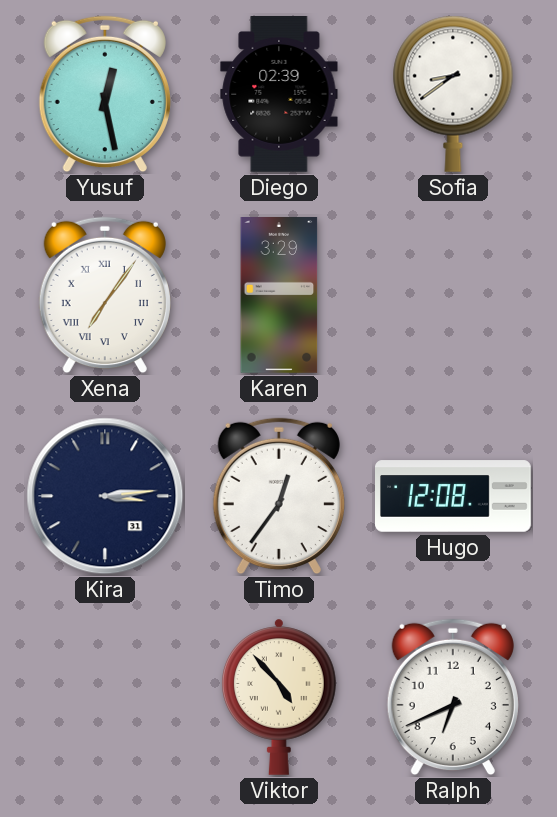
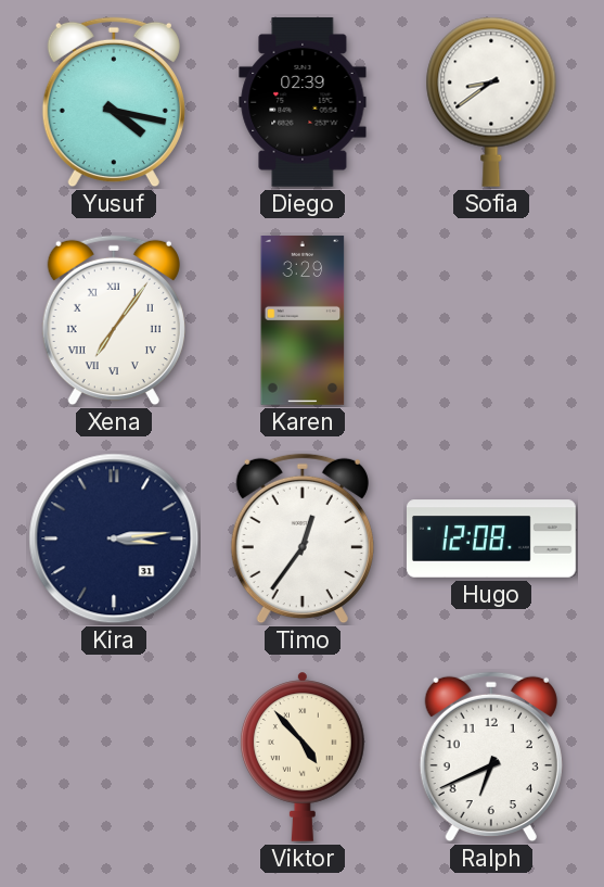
Yusuf: 12:28 -> 4:17
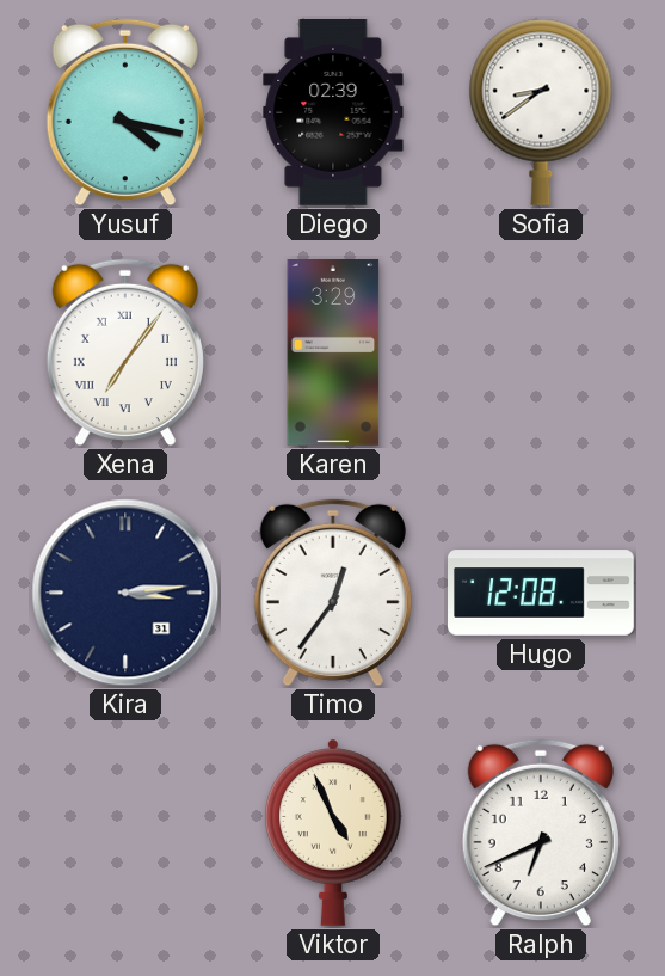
Viktor: 4:53 -> 4:56
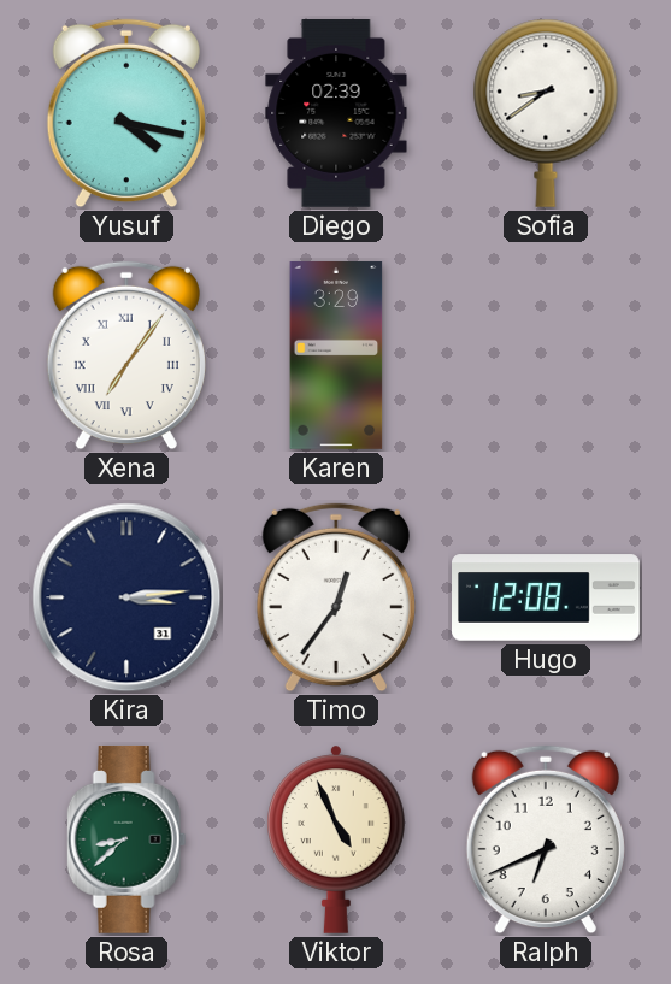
Rosa: none -> 8:38
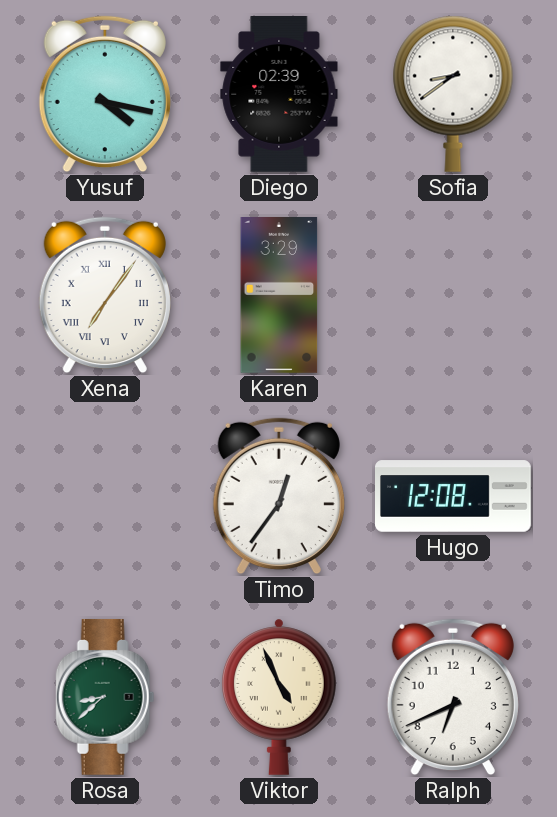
Kira: 3:14 -> none
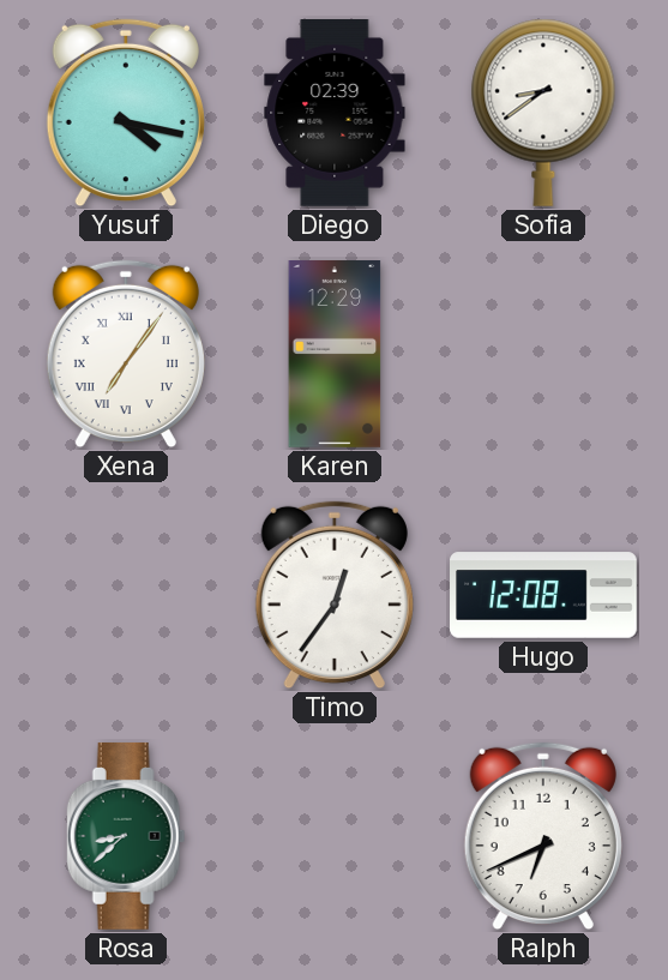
Karen: 3:29 -> 12:29
Viktor: 4:56 -> none
